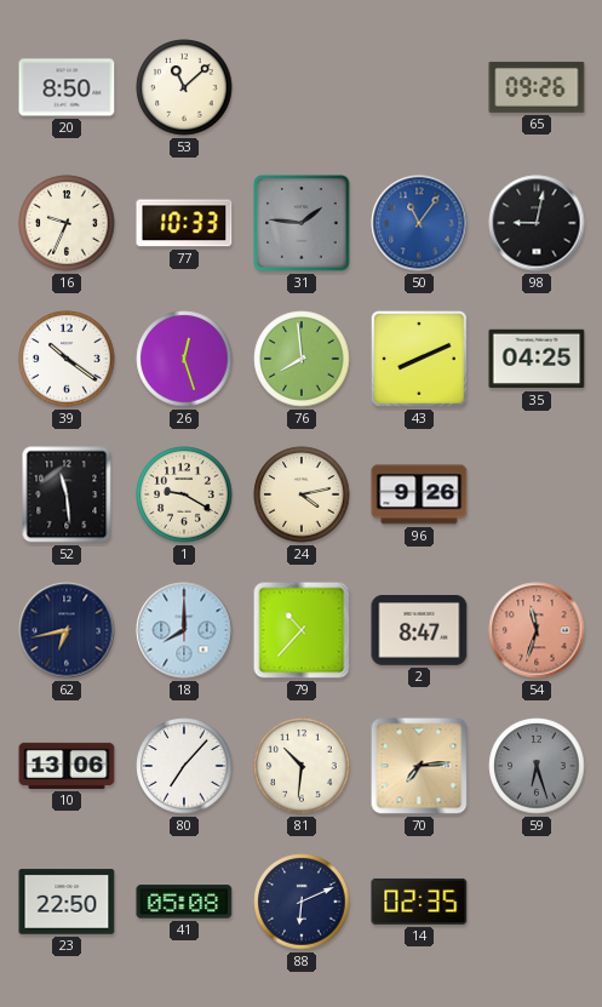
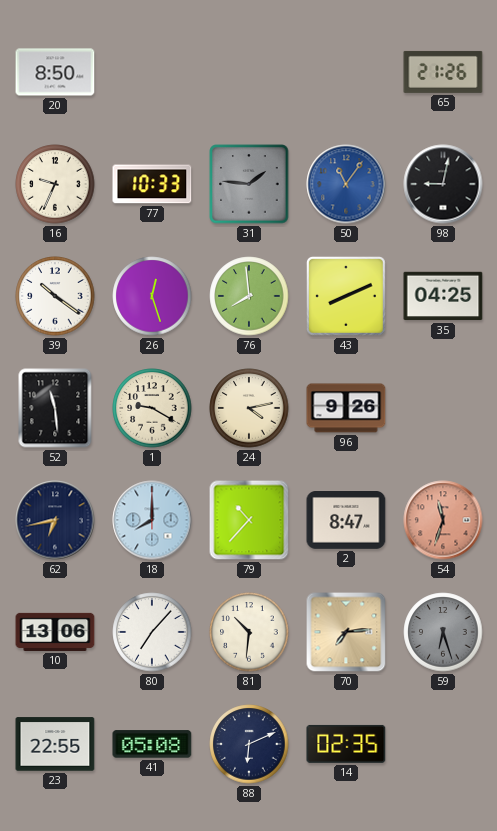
53: 11:08 -> none
65: 09:26 -> 21:26
23: 22:50 -> 22:55
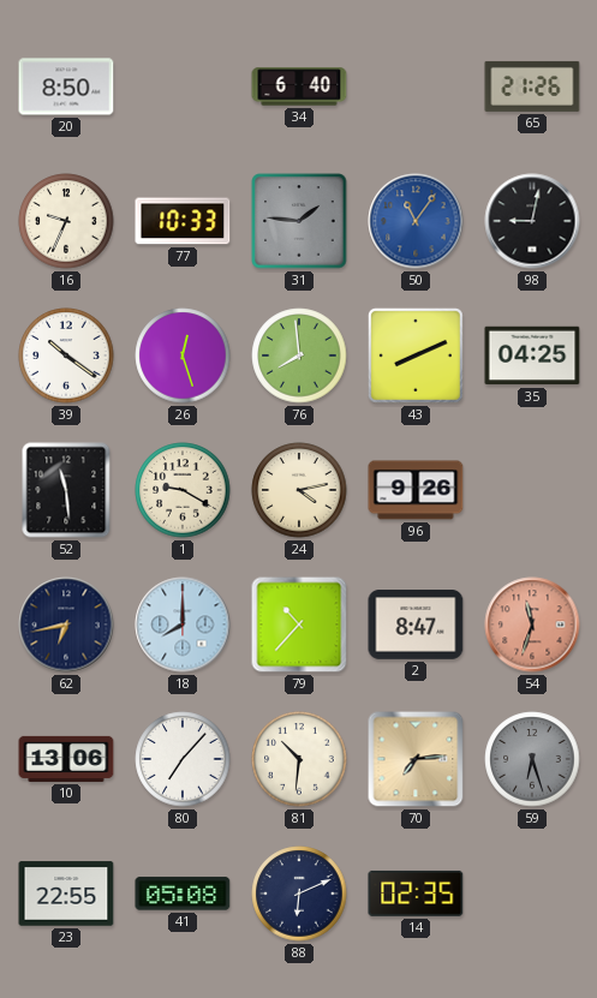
34: none -> 6:40
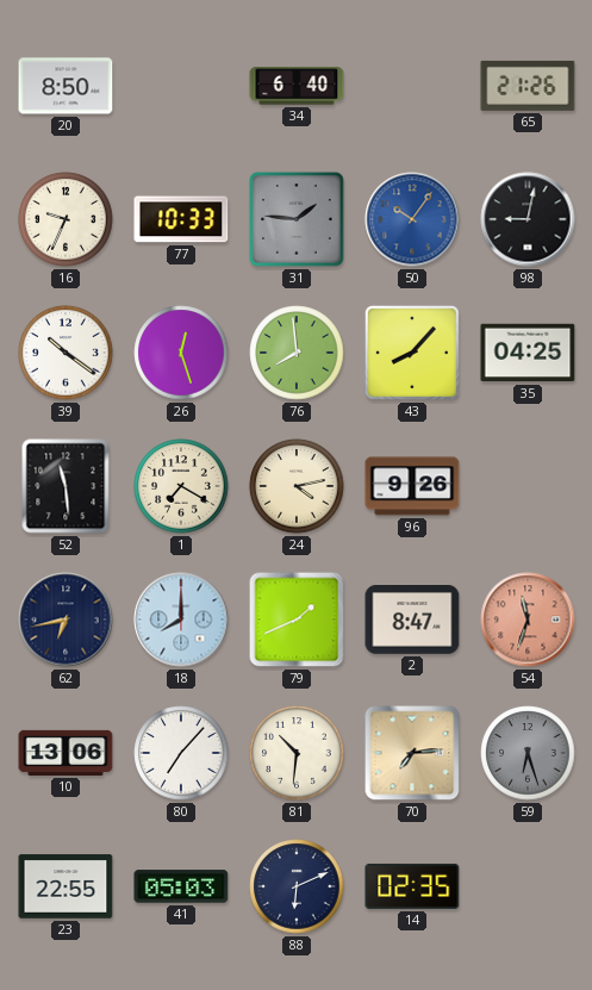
50: 11:06 -> 10:06
43: 8:11 -> 8:07
1: 9:20 -> 7:20
79: 10:37 -> 1:41
41: 05:08 -> 05:03
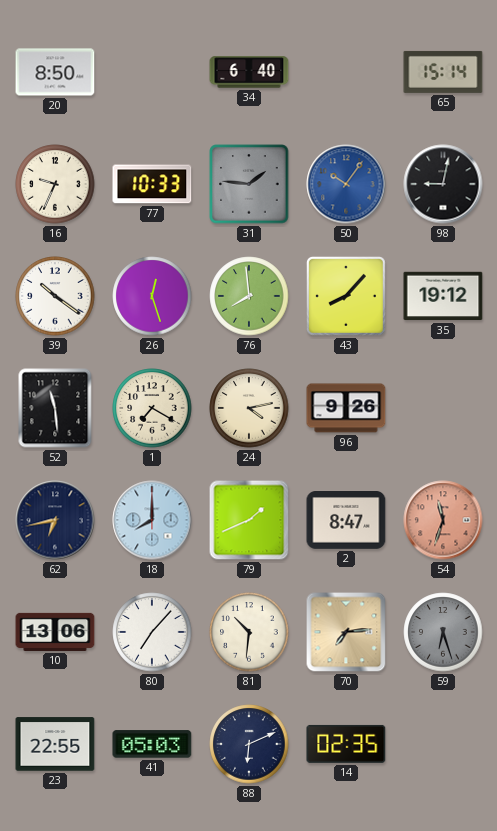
65: 21:26 -> 15:14
35: 04:25 -> 19:12
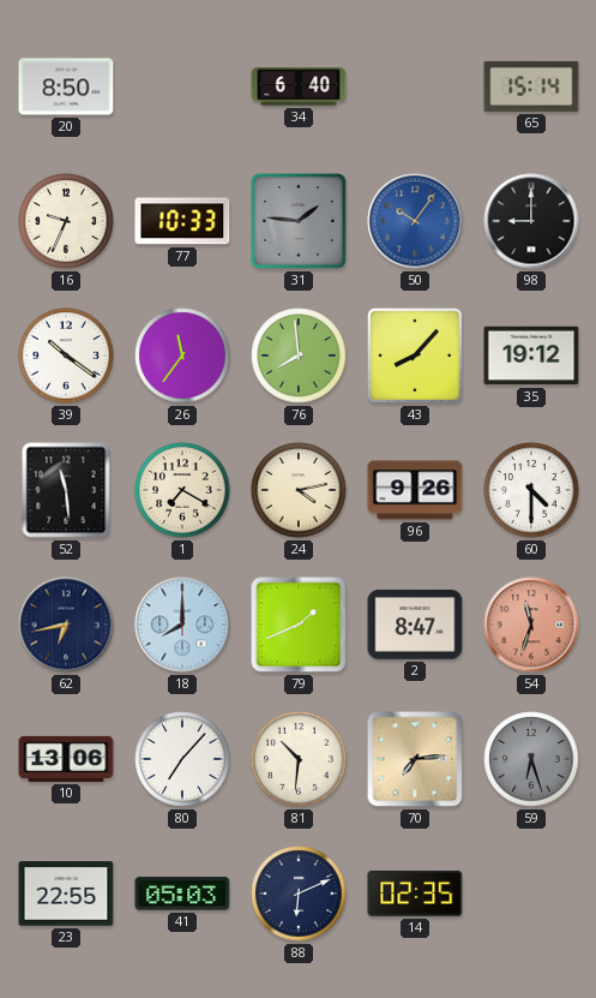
98: 9:02 -> 9:00
26: 12:27 -> 11:36
60: none -> 4:30
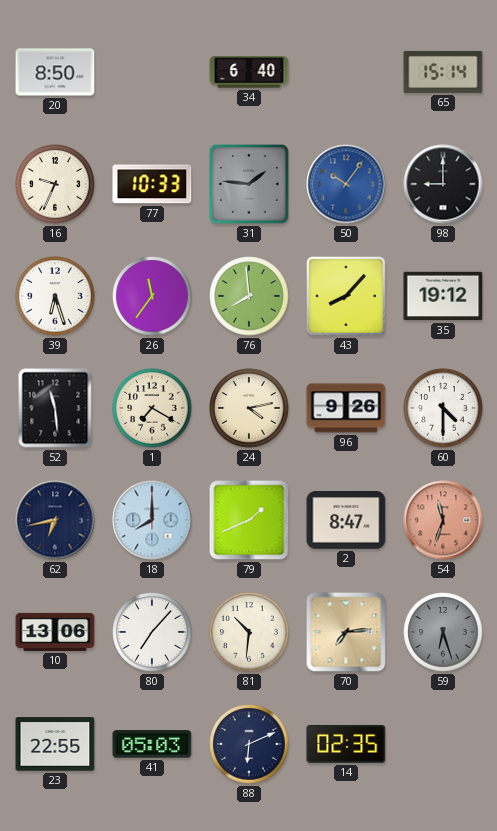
39: 10:21 -> 6:27
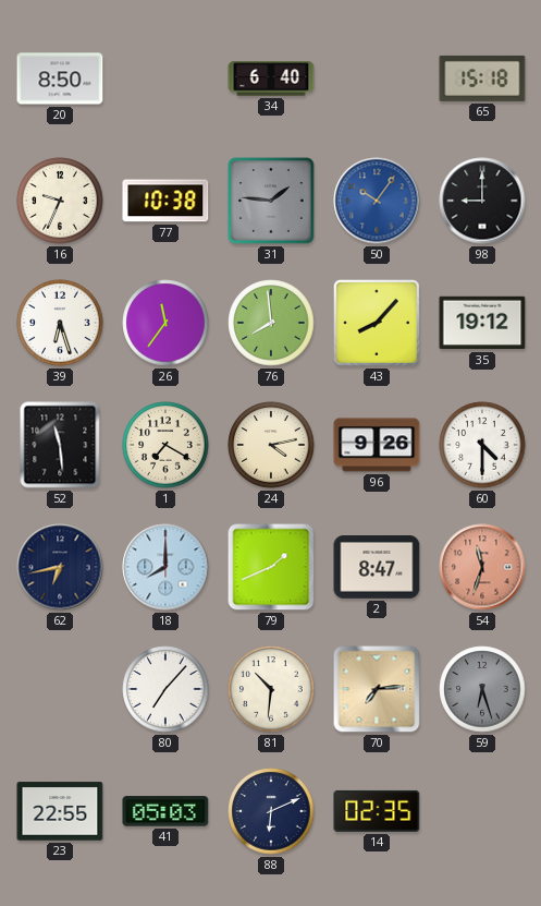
65: 15:14 -> 15:18
77: 10:33 -> 10:38
10: 13:06 -> none
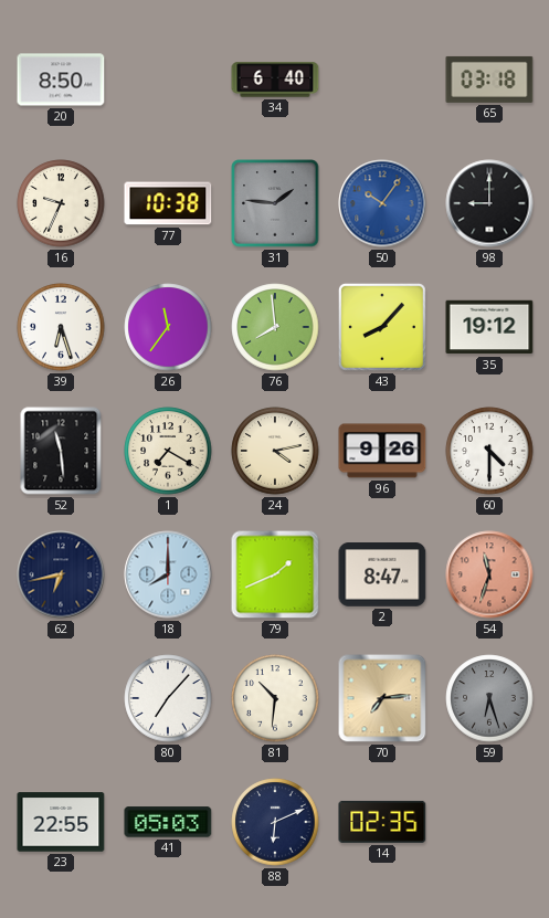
65: 15:18 -> 03:18
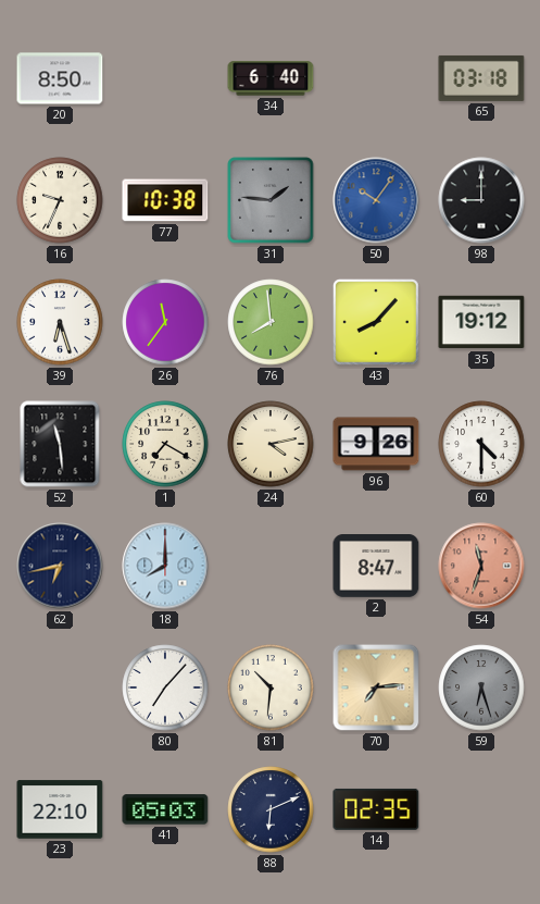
79: 1:41 -> none
23: 22:55 -> 22:10
